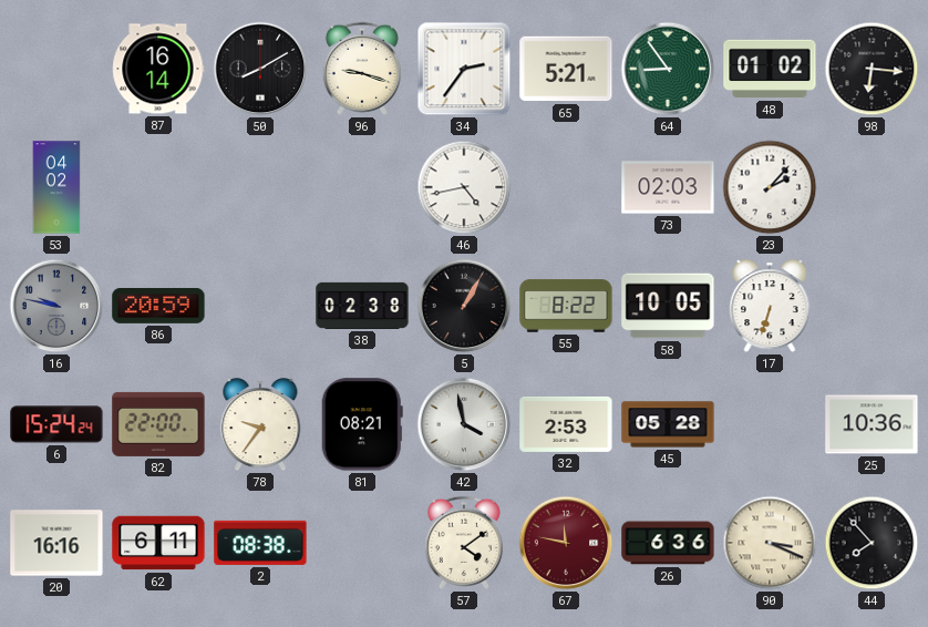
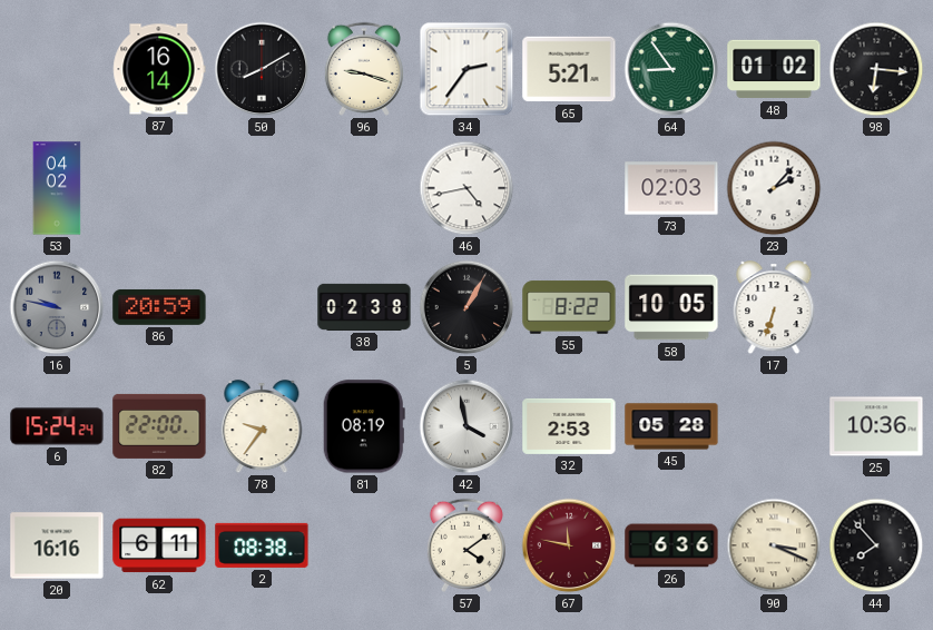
81: 08:21 -> 08:19
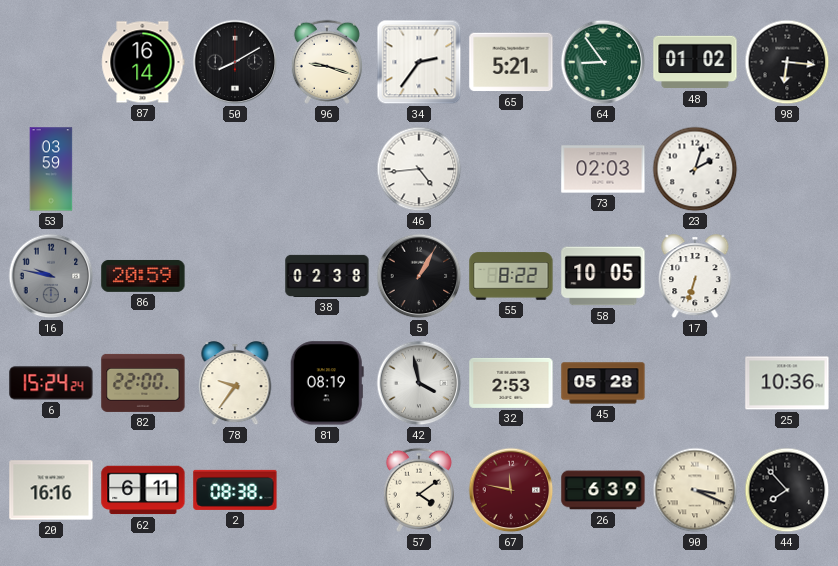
53: 04:02 -> 03:59
46: 4:43 -> 4:44
23: 2:07 -> 2:03
26: 6:36 -> 6:39
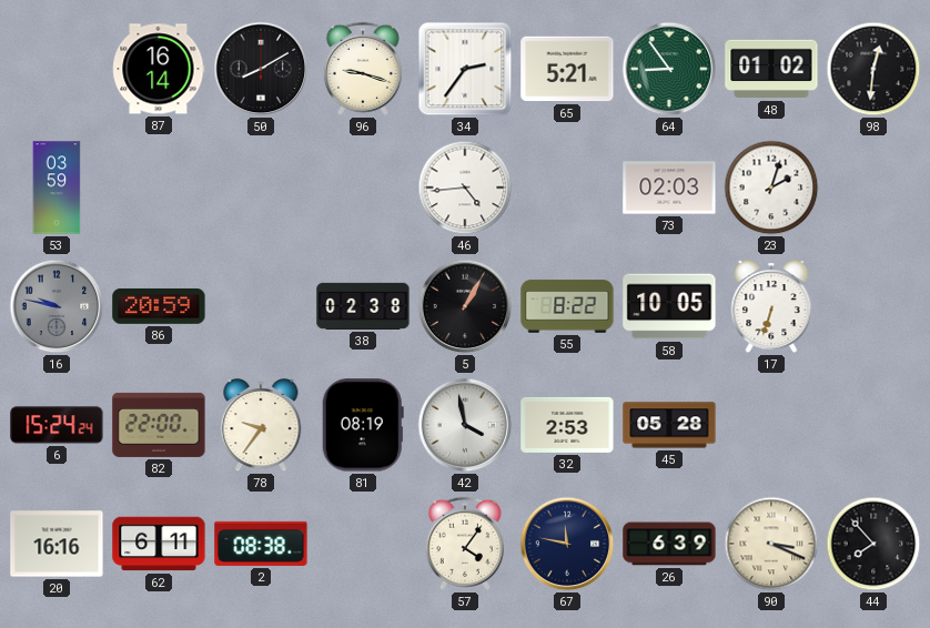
98: 6:16 -> 12:31
25: 10:36 -> none
57: 4:09 -> 4:06
67 dial: burgundy -> navy
